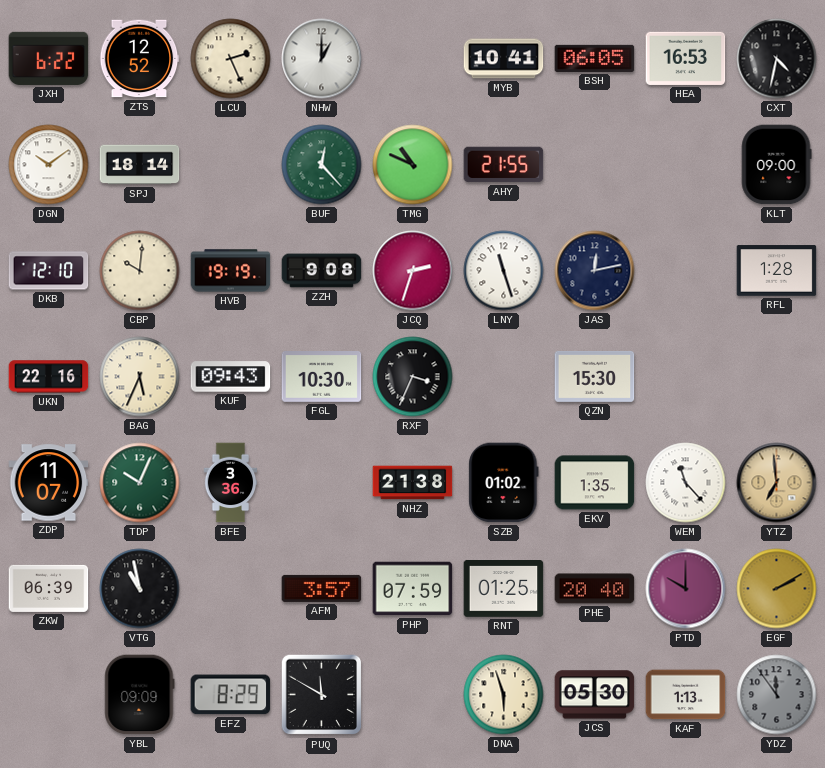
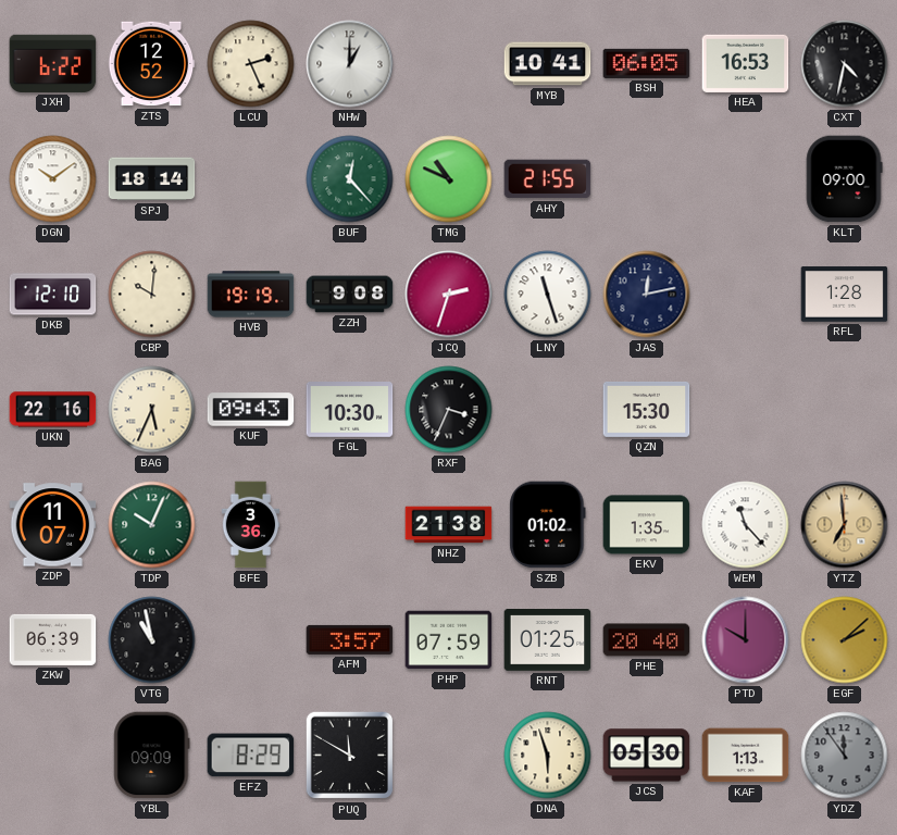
EGF: 2:10 -> 2:08
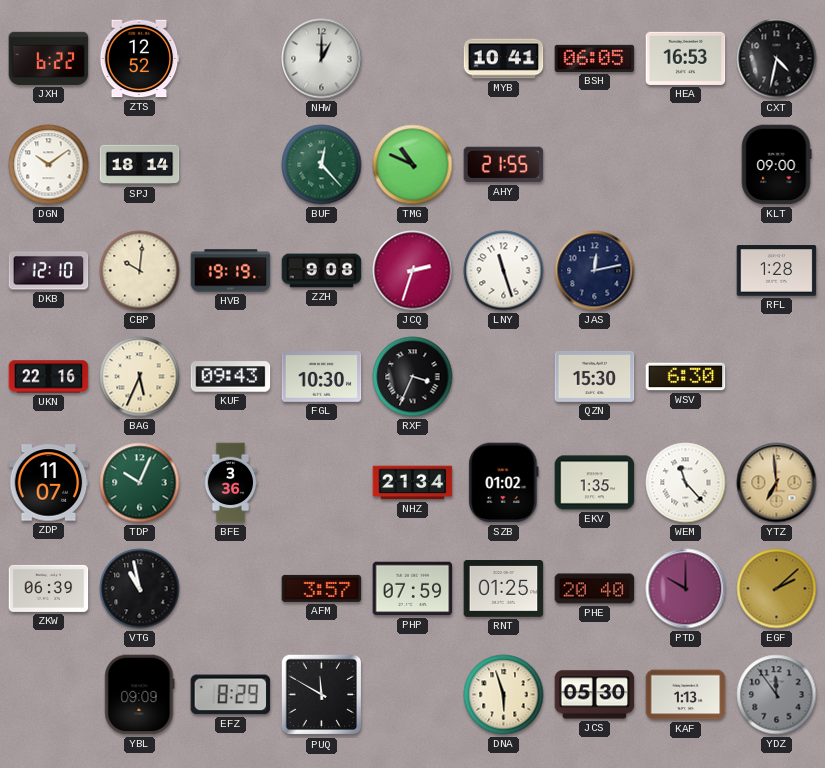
LCU: 2:26 -> none
WSV: none -> 6:30
NHZ: 21:38 -> 21:34
